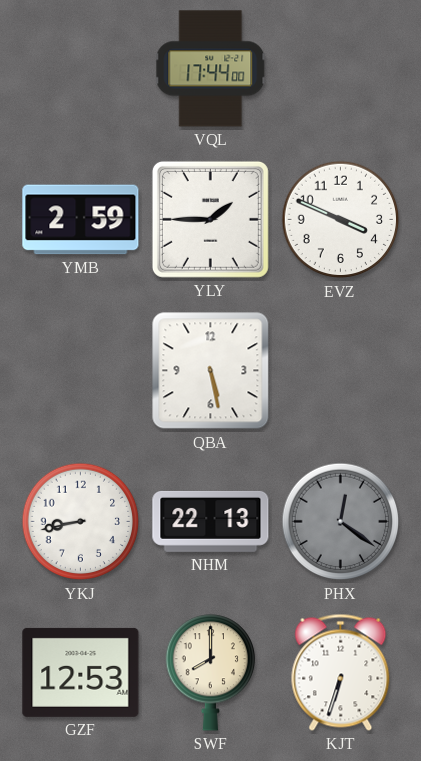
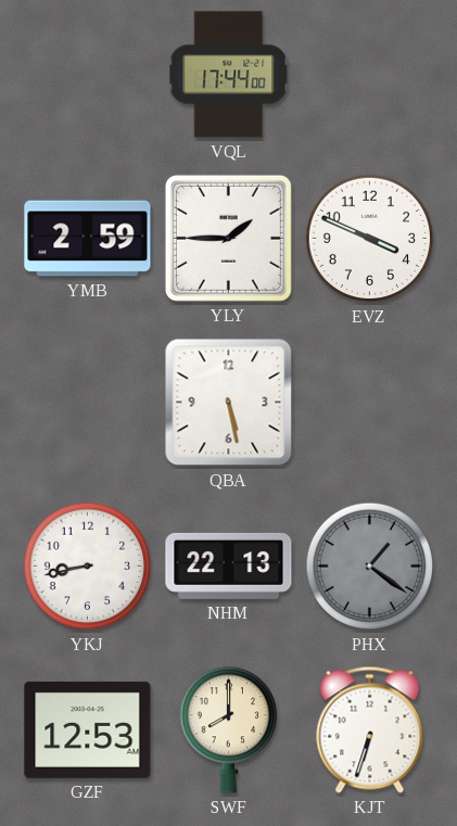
PHX: 12:21 -> 1:21
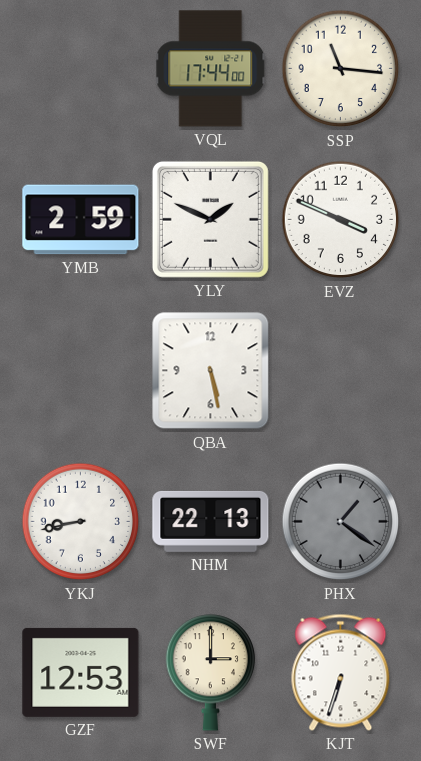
SSP: none -> 11:16
YLY: 1:45 -> 1:49
SWF: 8:00 -> 3:00
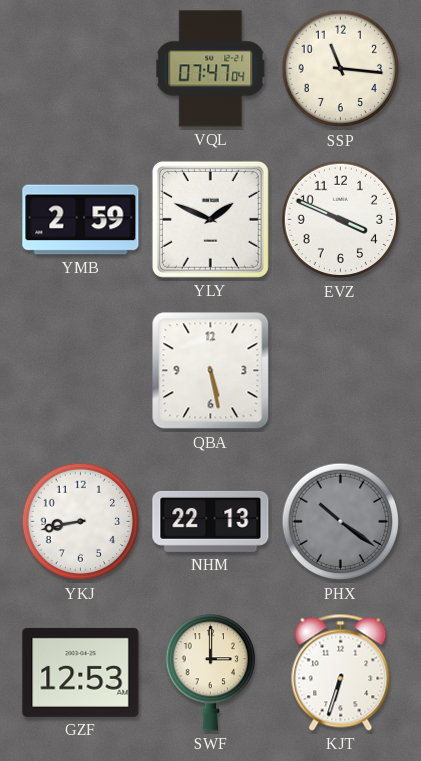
VQL: 17:44 -> 07:47
PHX: 1:21 -> 10:21
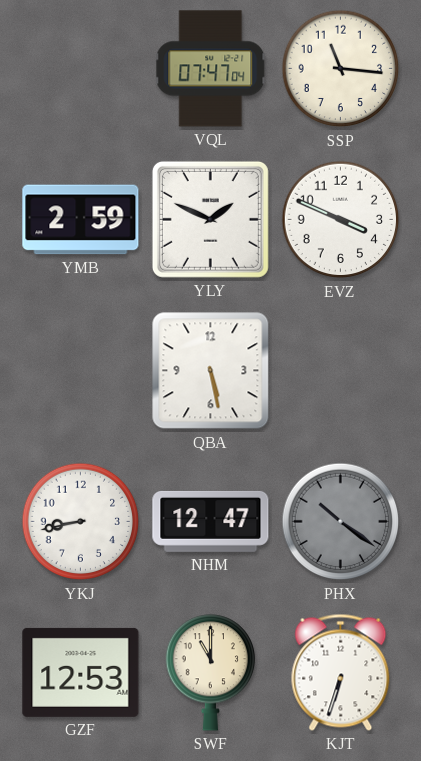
NHM: 22:13 -> 12:47
SWF: 3:00 -> 11:00
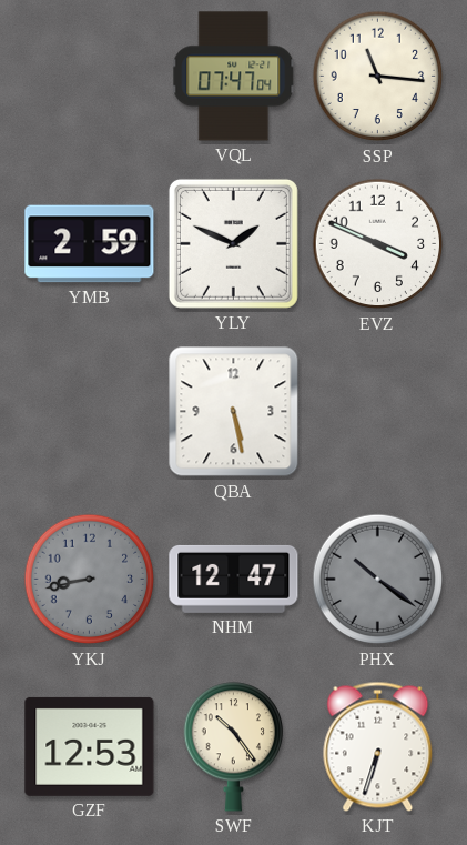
YKJ dial: white -> grey
SWF: 11:00 -> 10:24
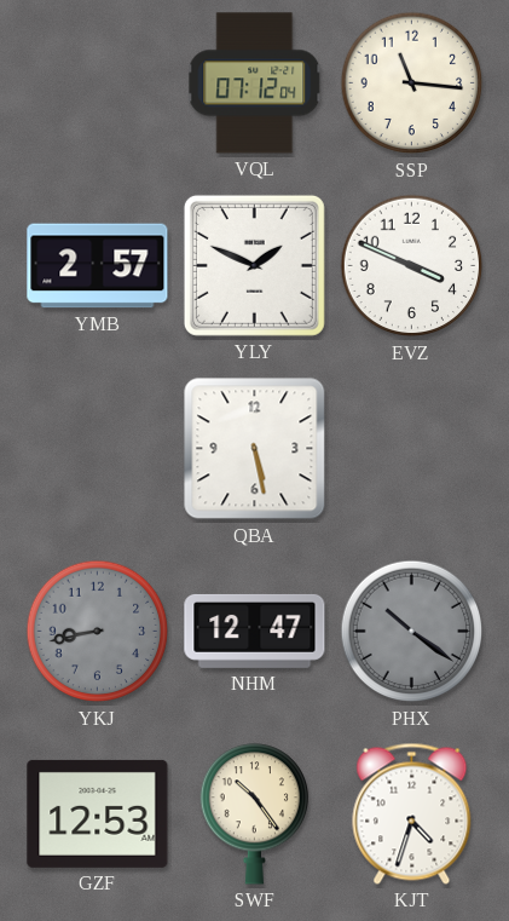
VQL: 07:47 -> 07:12
YMB: 2:59 -> 2:57
KJT: 6:33 -> 4:33
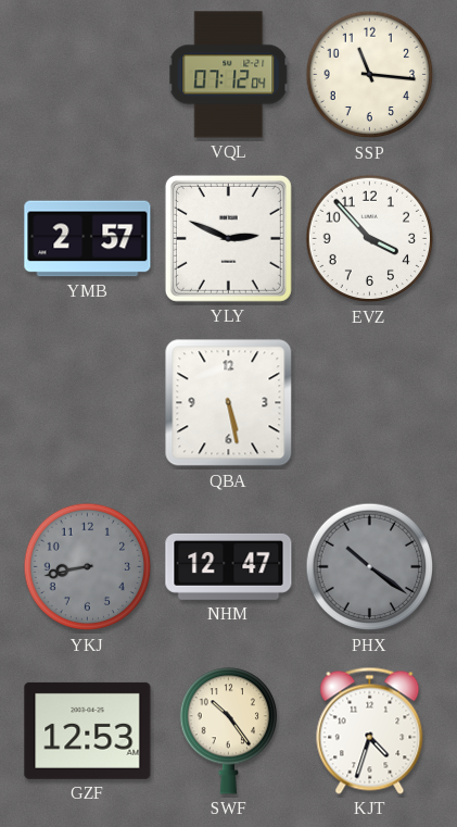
YLY: 1:49 -> 2:49
EVZ: 3:49 -> 3:53
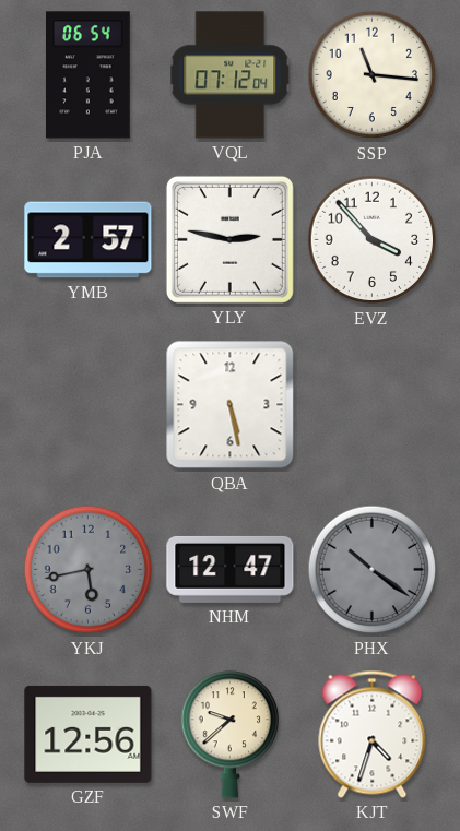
PJA: none -> 06:54
YLY: 2:49 -> 2:47
YKJ: 8:43 -> 5:43
GZF: 12:53 -> 12:56
SWF: 10:24 -> 9:38
